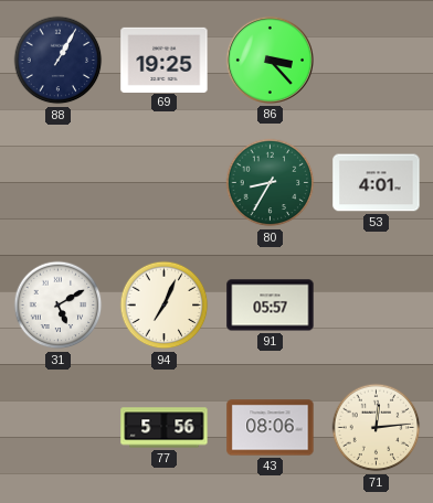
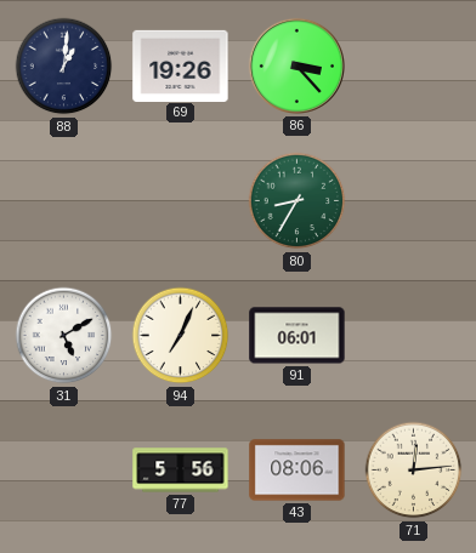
88: 1:05 -> 1:01
69: 19:25 -> 19:26
53: 4:01 -> none
91: 05:57 -> 06:01
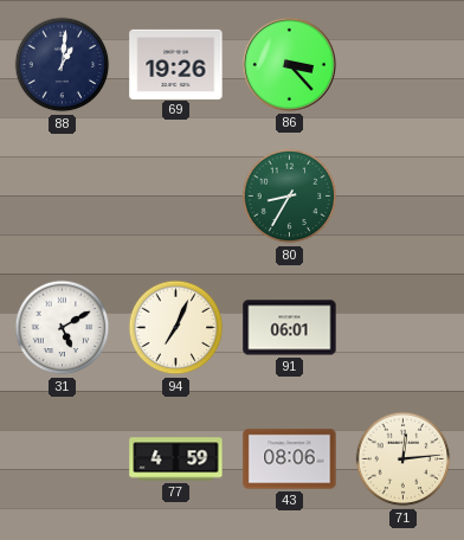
77: 5:56 -> 4:59
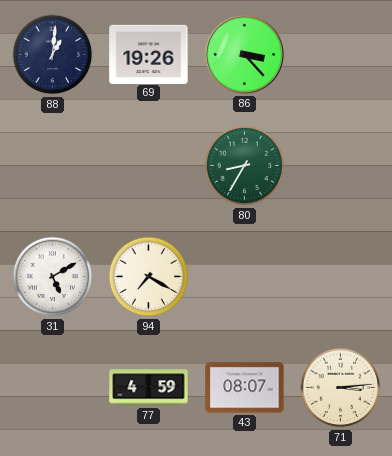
94: 7:04 -> 7:20
91: 06:01 -> none
43: 08:06 -> 08:07
71: 12:14 -> 3:14
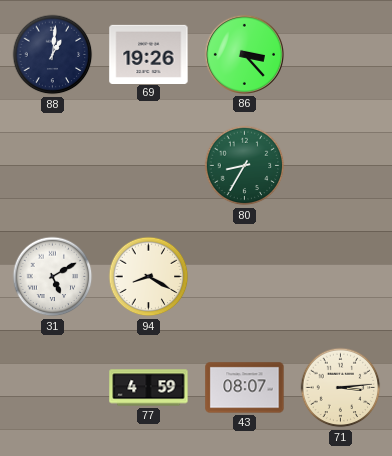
94: 7:20 -> 8:20
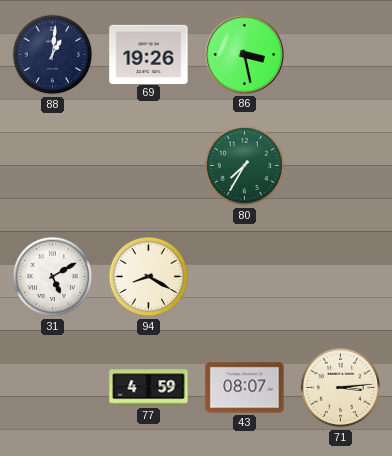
86: 3:23 -> 3:28
80: 8:35 -> 7:35
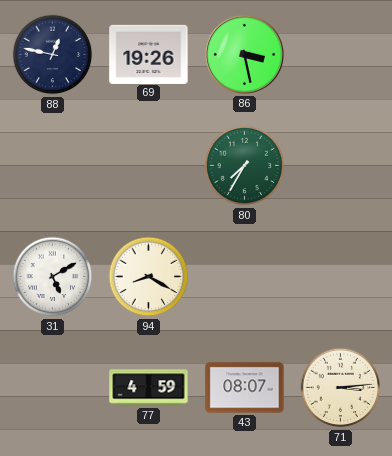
88: 1:01 -> 12:47
